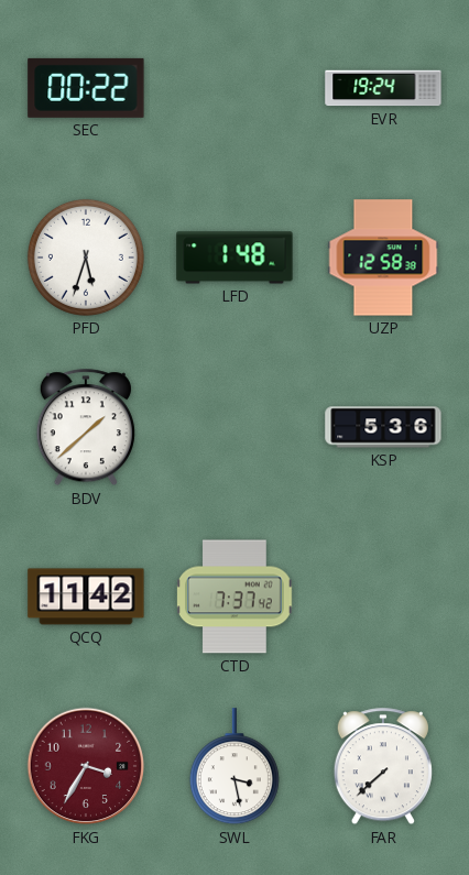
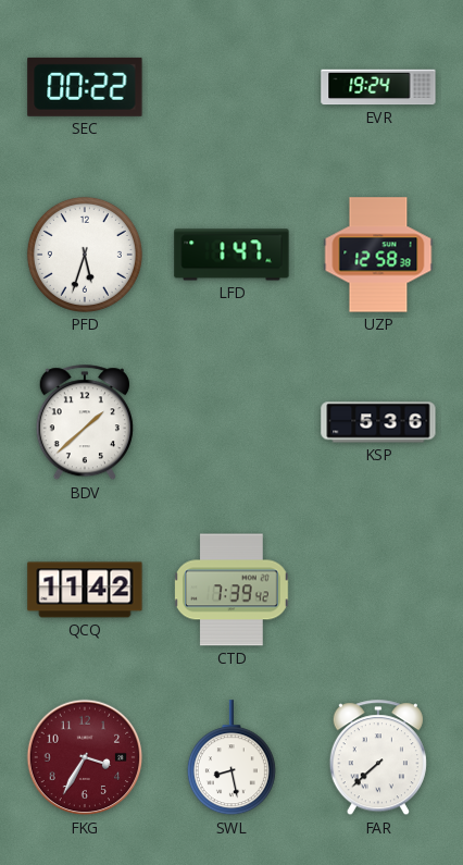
LFD: 1:48 -> 1:47
CTD: 7:37 -> 7:39
SWL: 3:28 -> 8:28
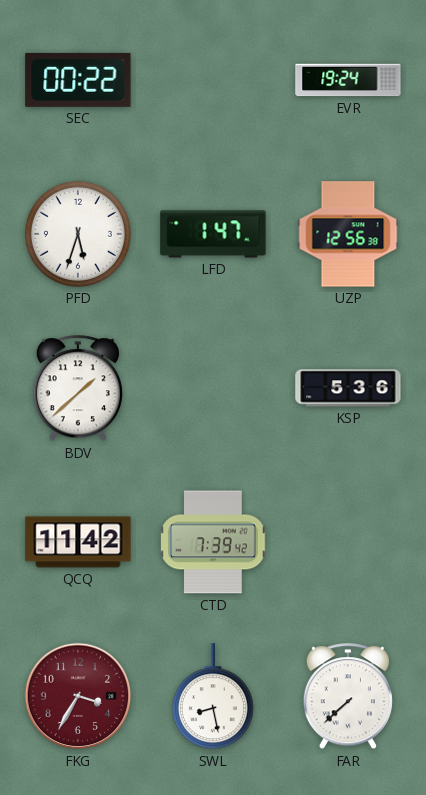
UZP: 12:58 -> 12:56
